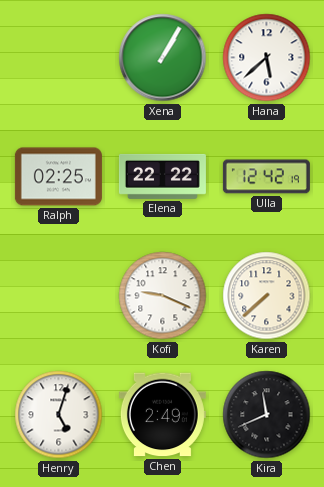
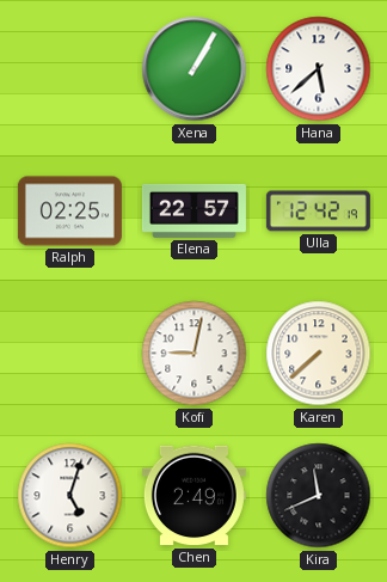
Elena: 22:22 -> 22:57
Kofi: 9:19 -> 9:02
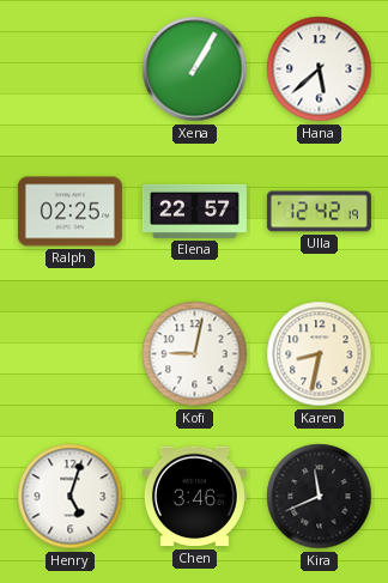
Karen: 7:38 -> 8:32
Chen: 2:49 -> 3:46
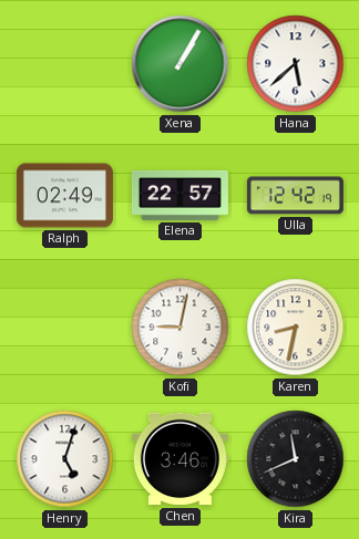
Ralph: 02:25 -> 02:49
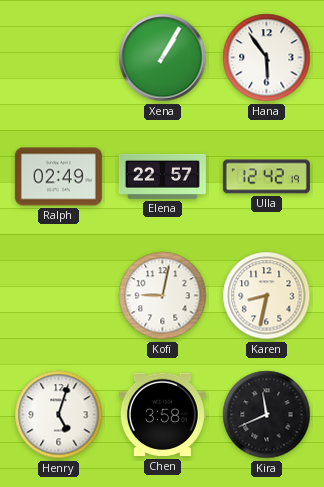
Hana: 5:38 -> 5:54
Chen: 3:46 -> 3:58
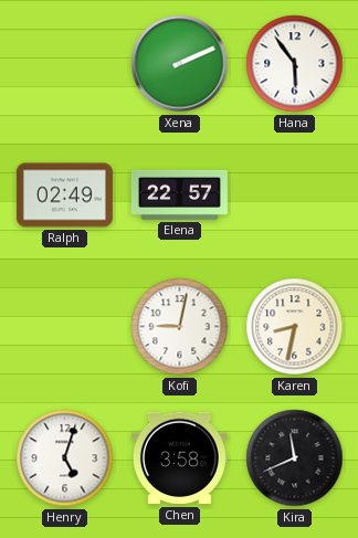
Xena: 1:05 -> 2:11
Ulla: 12:42 -> none
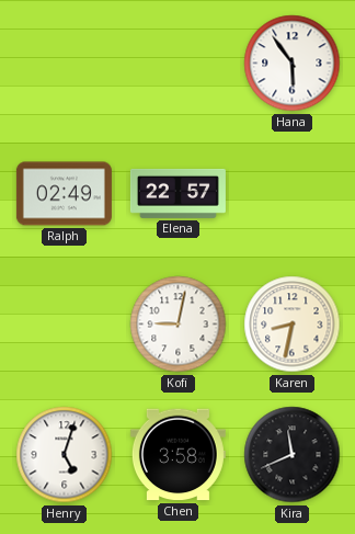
Xena: 2:11 -> none
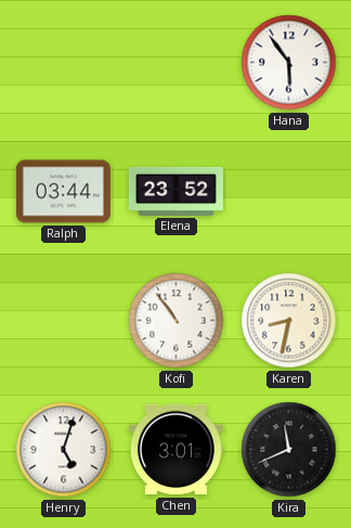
Ralph: 02:49 -> 03:44
Elena: 22:57 -> 23:52
Kofi: 9:02 -> 10:54
Chen: 3:58 -> 3:01
